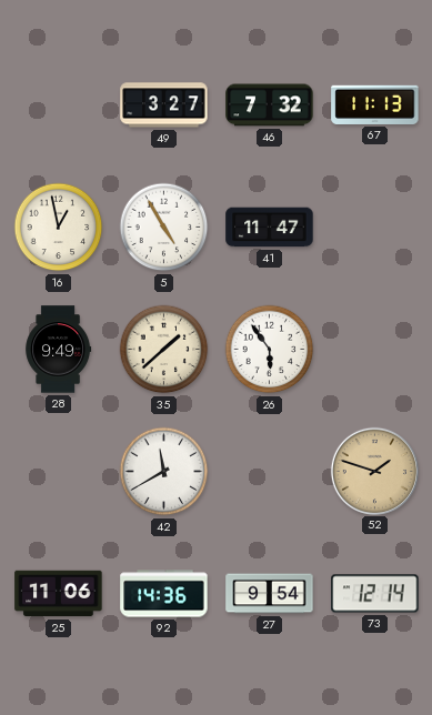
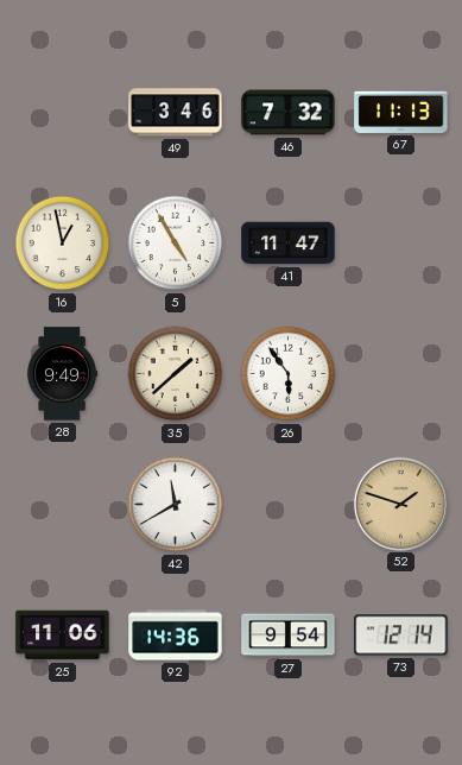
49: 3:27 -> 3:46
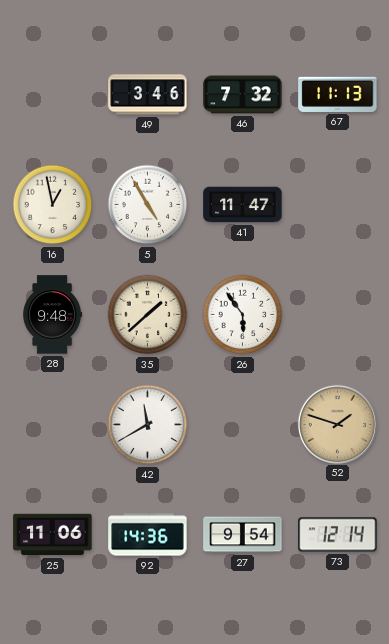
28: 9:49 -> 9:48
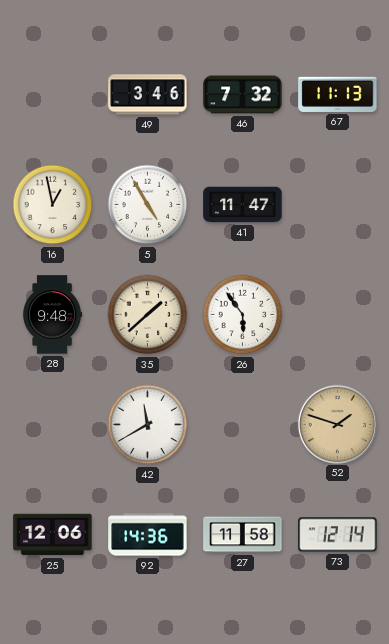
25: 11:06 -> 12:06
27: 9:54 -> 11:58
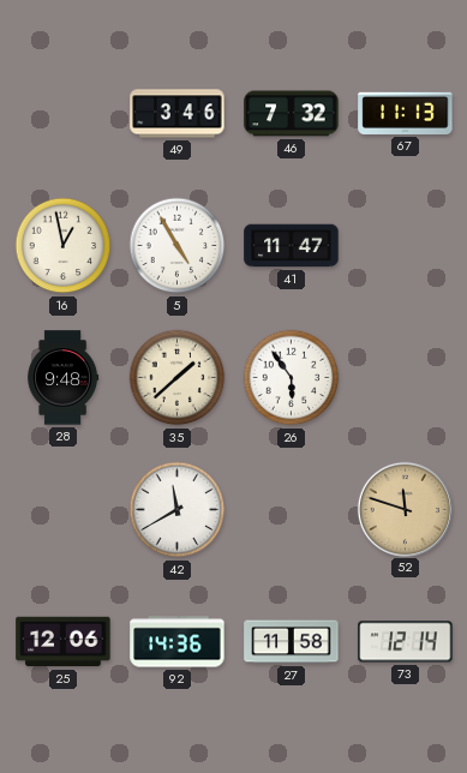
52: 1:48 -> 11:48
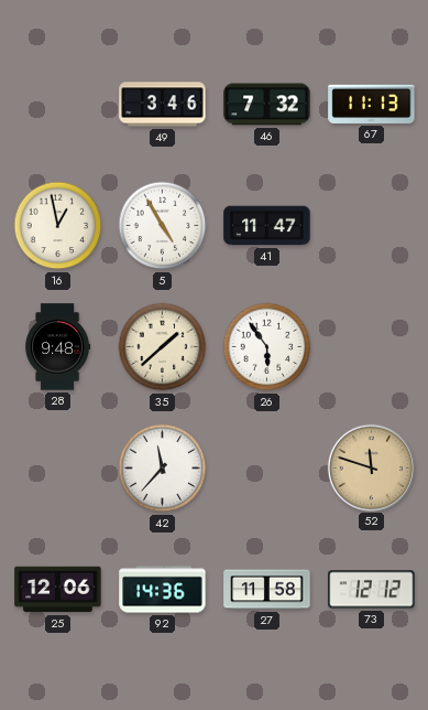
42: 11:40 -> 11:37
73: 12:14 -> 12:12
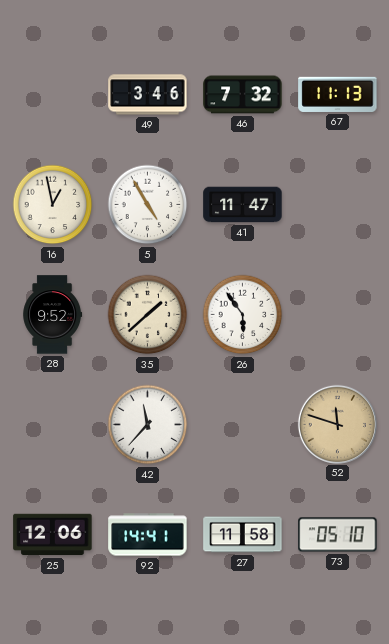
28: 9:48 -> 9:52
92: 14:36 -> 14:41
73: 12:12 -> 05:10
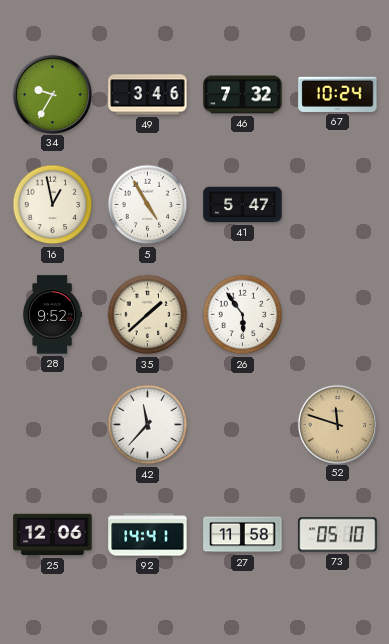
34: none -> 9:35
67: 11:13 -> 10:24
41: 11:47 -> 5:47
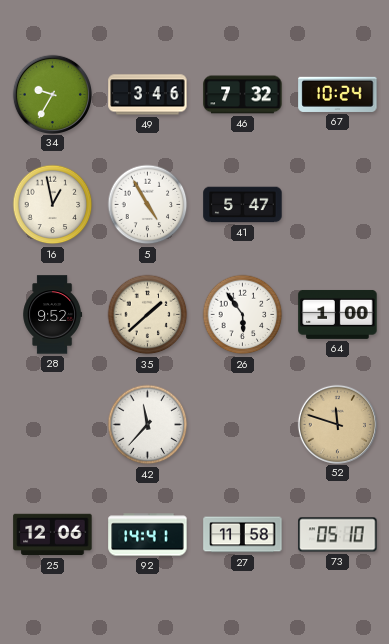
64: none -> 1:00
